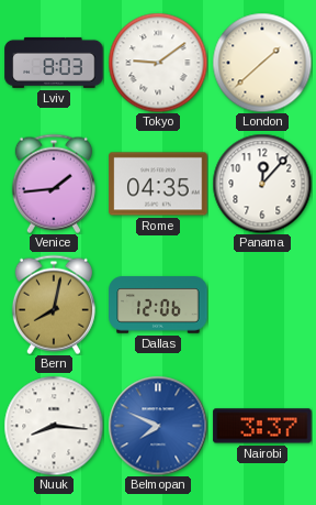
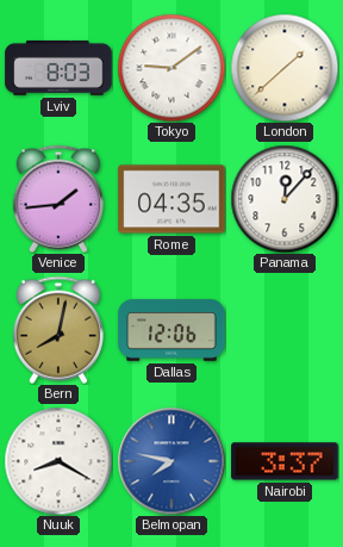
Nuuk: 8:16 -> 8:20
Belmopan: 7:49 -> 7:47
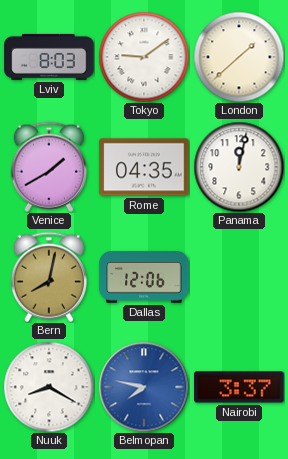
Venice: 1:44 -> 1:40
Panama: 12:07 -> 12:02
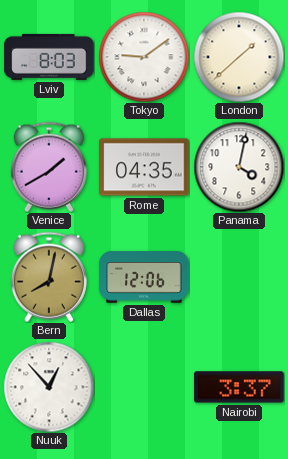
Panama: 12:02 -> 4:02
Nuuk: 8:20 -> 12:53
Belmopan: 7:47 -> none
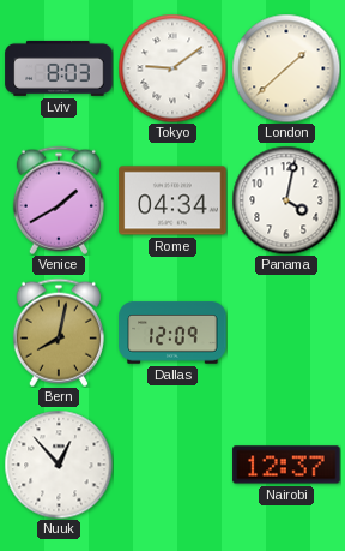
Rome: 04:35 -> 04:34
Dallas: 12:06 -> 12:09
Nairobi: 3:37 -> 12:37
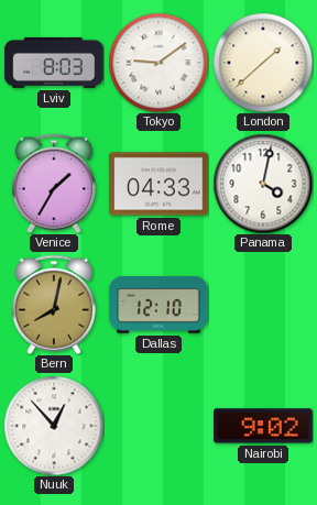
Venice: 1:40 -> 1:35
Rome: 04:34 -> 04:33
Dallas: 12:09 -> 12:10
Nairobi: 12:37 -> 9:02
